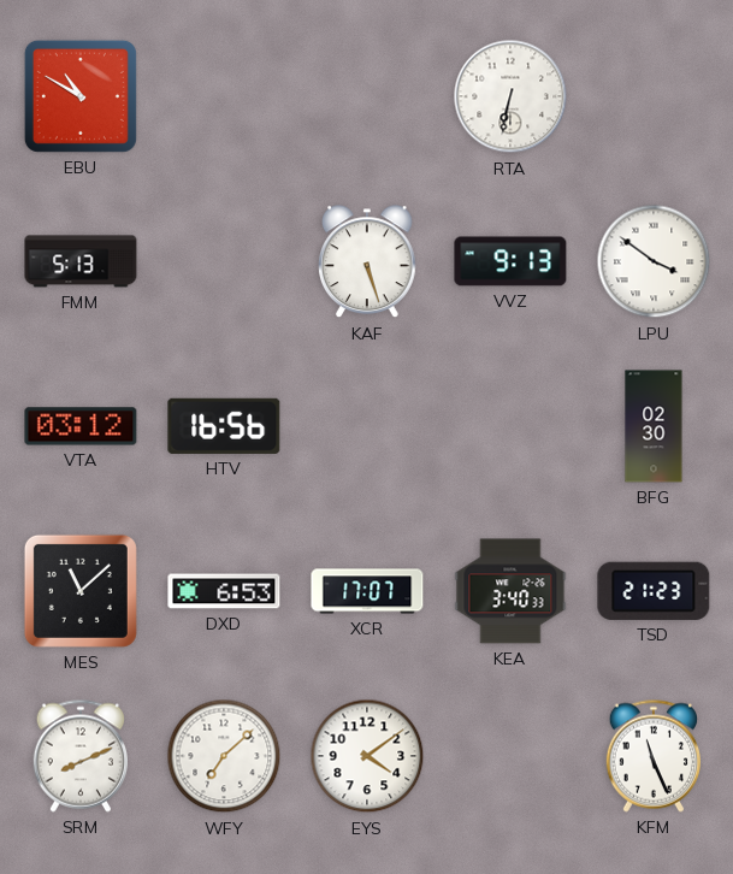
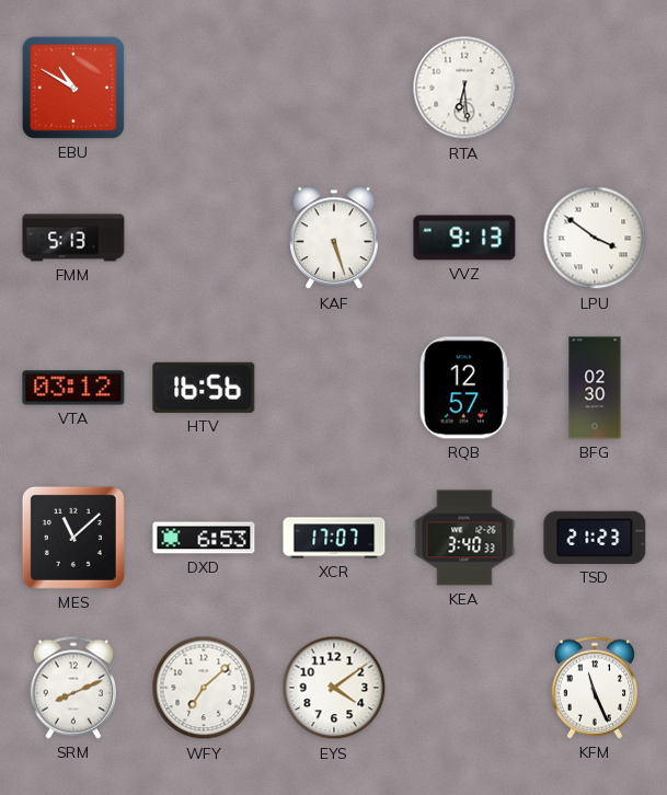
RTA: 6:32 -> 6:29
RQB: none -> 12:57
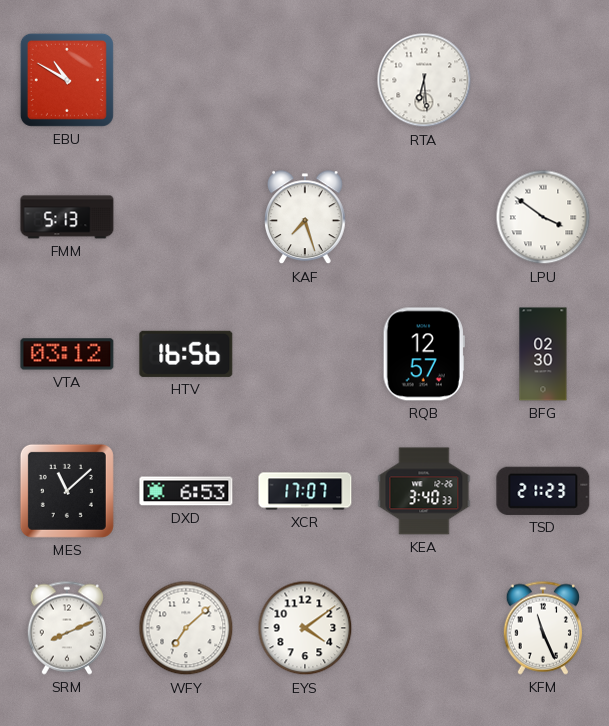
KAF: 5:27 -> 7:27
VVZ: 9:13 -> none
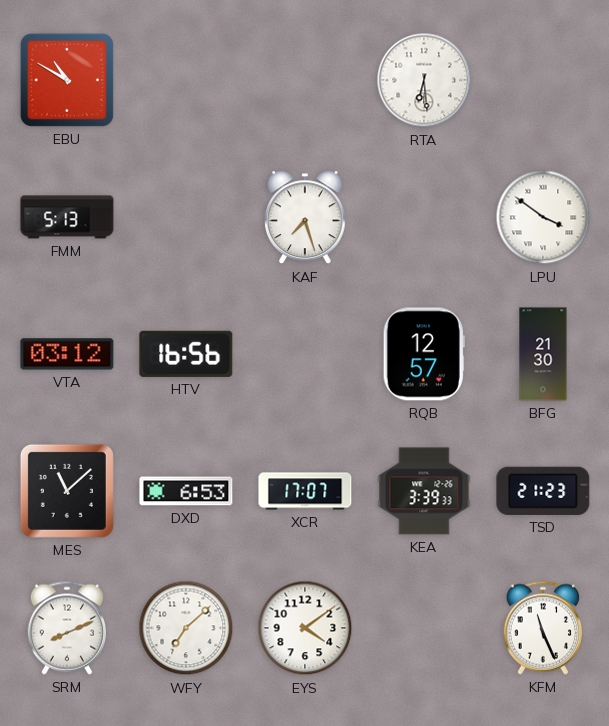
BFG: 02:30 -> 21:30
KEA: 3:40 -> 3:39
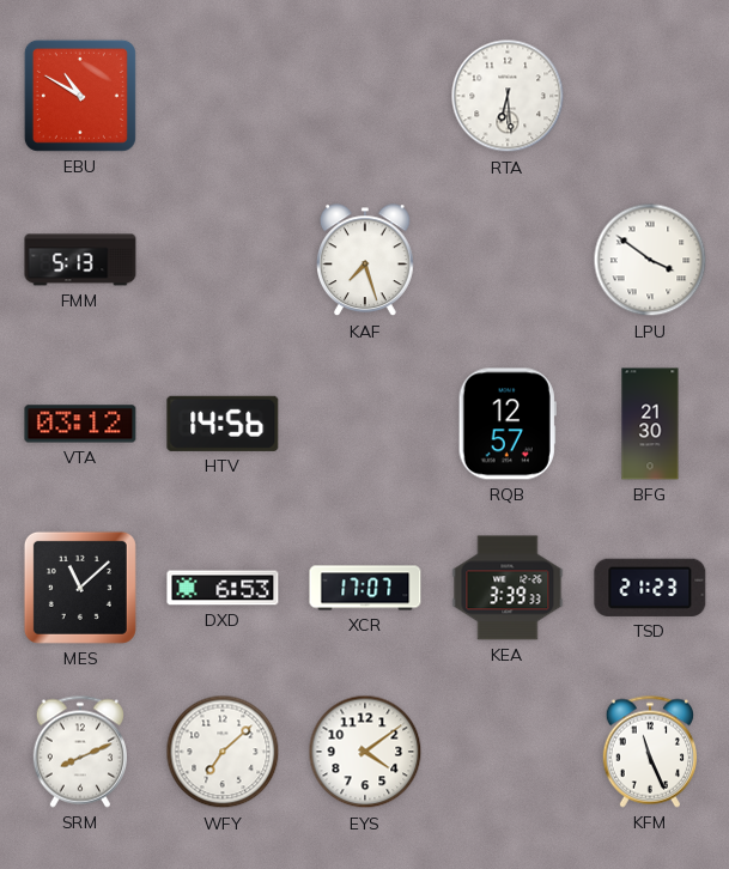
HTV: 16:56 -> 14:56
